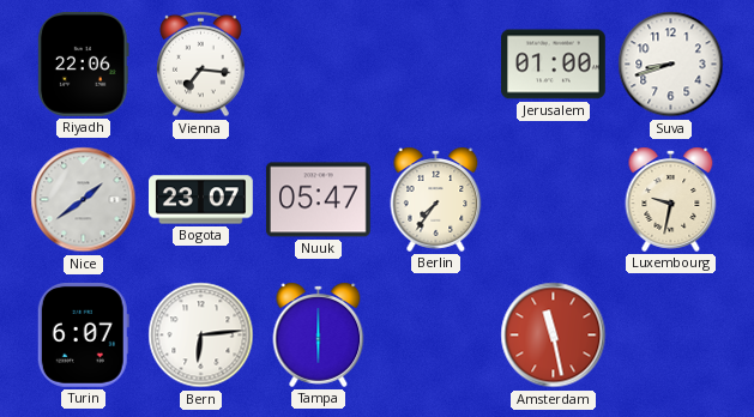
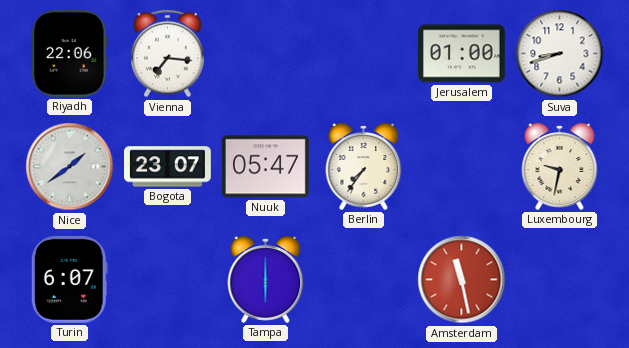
Bern: 6:14 -> none
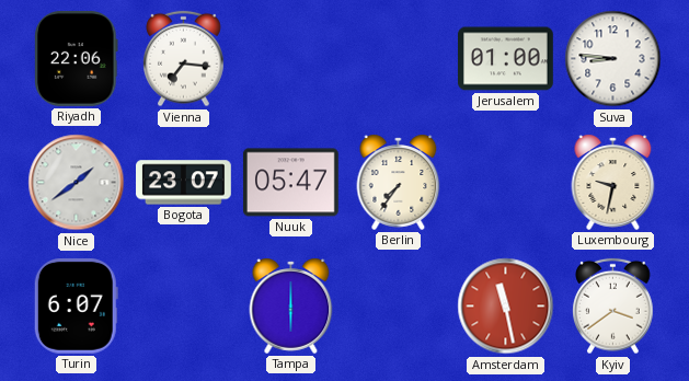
Suva: 8:42 -> 8:46
Kyiv: none -> 3:39
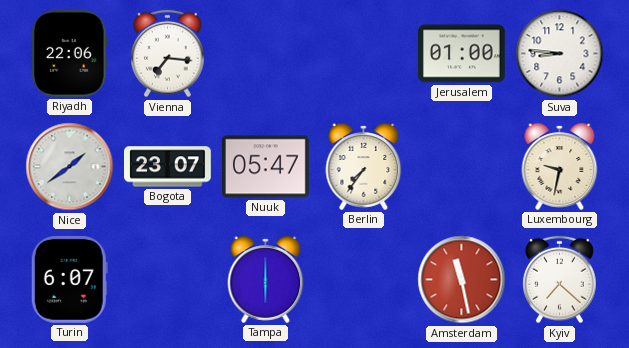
Kyiv: 3:39 -> 7:22
